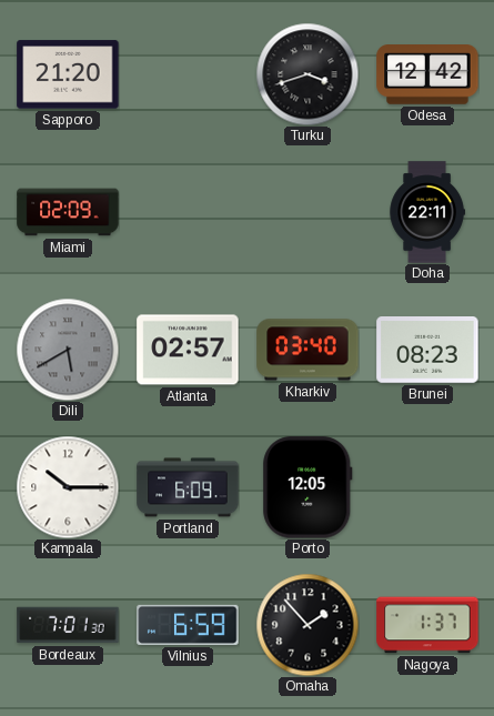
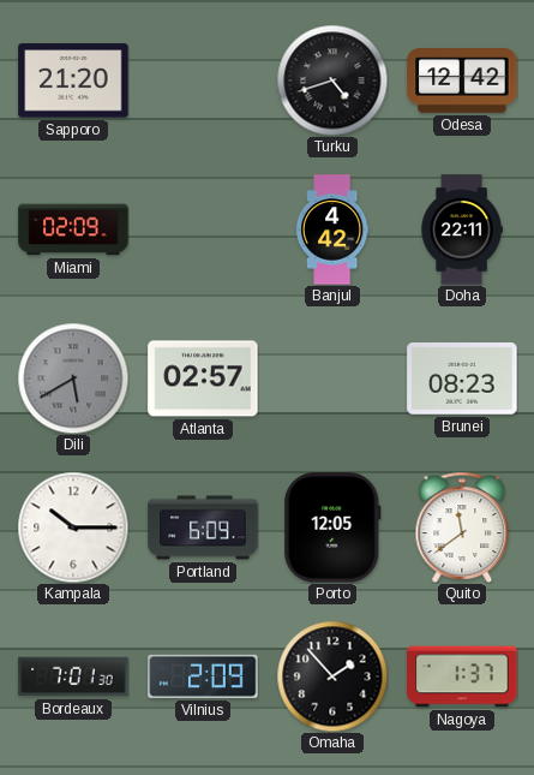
Turku: 3:42 -> 4:42
Banjul: none -> 4:42
Kharkiv: 03:40 -> none
Quito: none -> 11:39
Vilnius: 6:59 -> 2:09
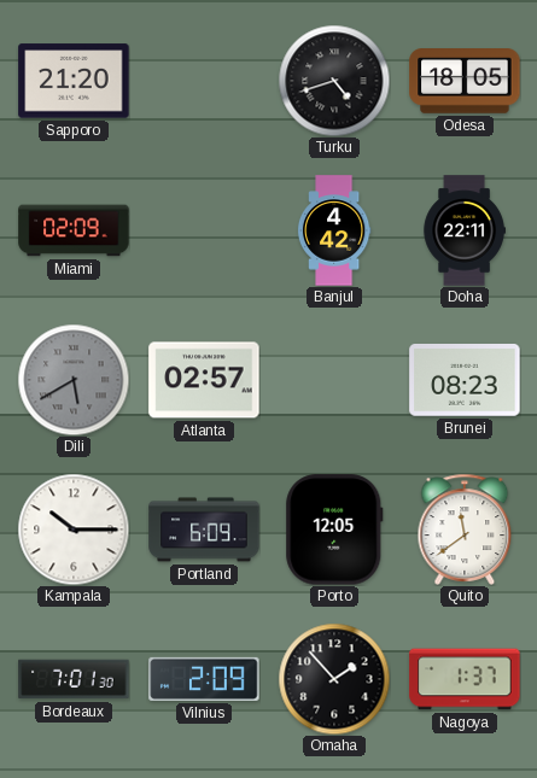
Odesa: 12:42 -> 18:05
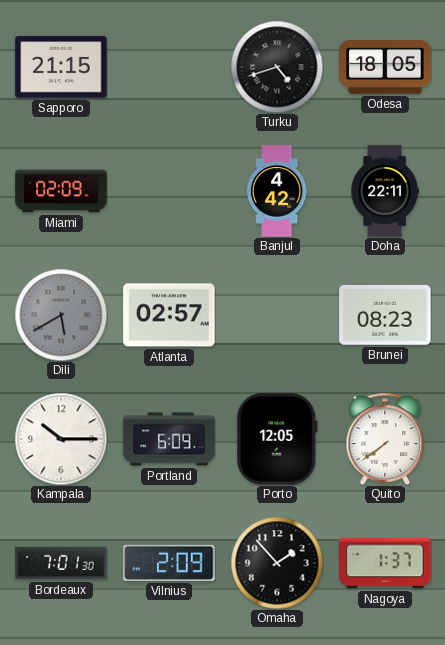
Sapporo: 21:20 -> 21:15
Quito: 11:39 -> 7:39
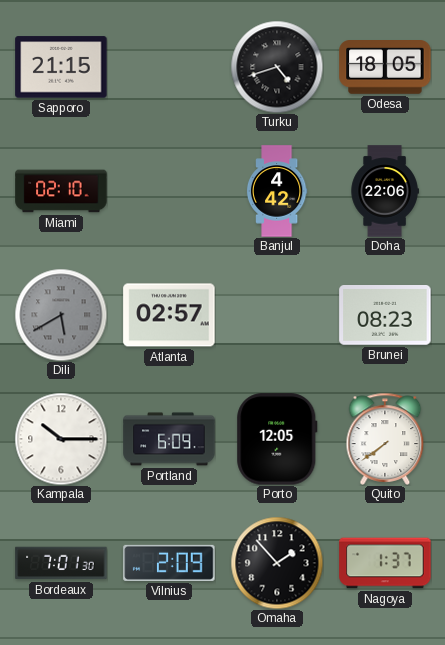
Miami: 02:09 -> 02:10
Doha: 22:11 -> 22:06
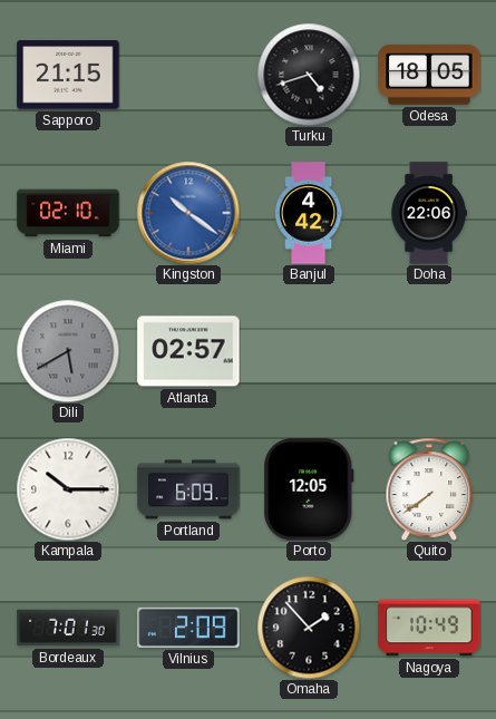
Kingston: none -> 10:21
Brunei: 08:23 -> none
Nagoya: 1:37 -> 10:49
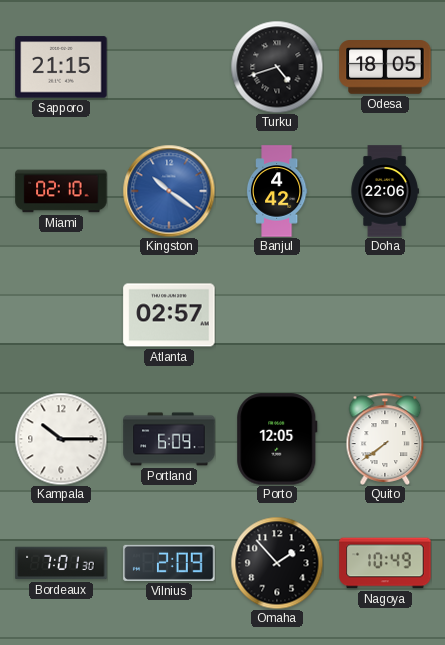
Dili: 5:40 -> none
